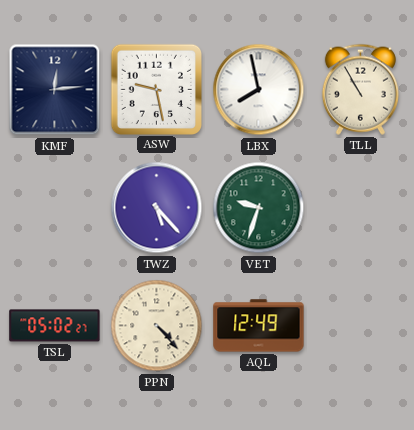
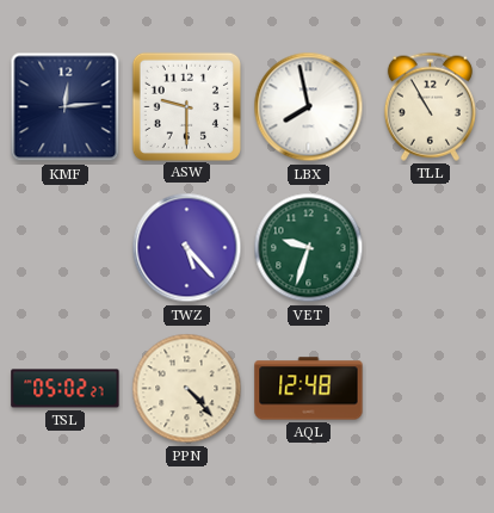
ASW: 9:28 -> 9:30
AQL: 12:49 -> 12:48
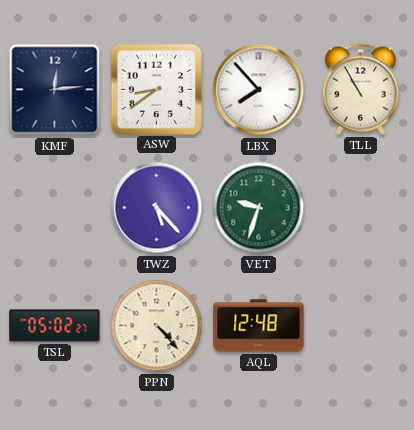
ASW: 9:30 -> 8:39
LBX: 7:58 -> 7:53
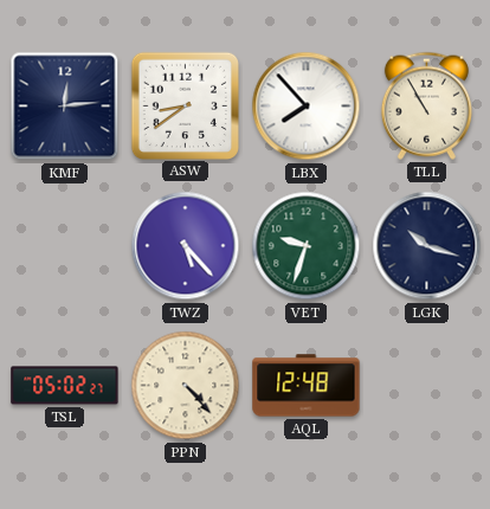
LGK: none -> 10:18
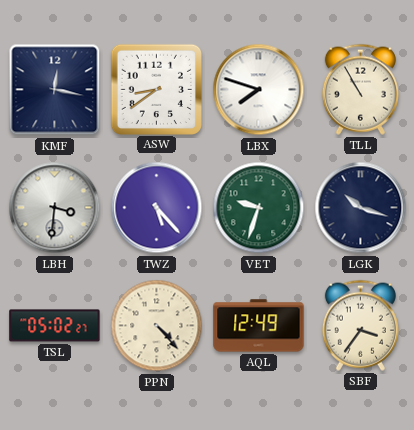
KMF: 12:14 -> 12:17
LBX: 7:53 -> 7:48
LBH: none -> 3:31
AQL: 12:48 -> 12:49
SBF: none -> 3:36
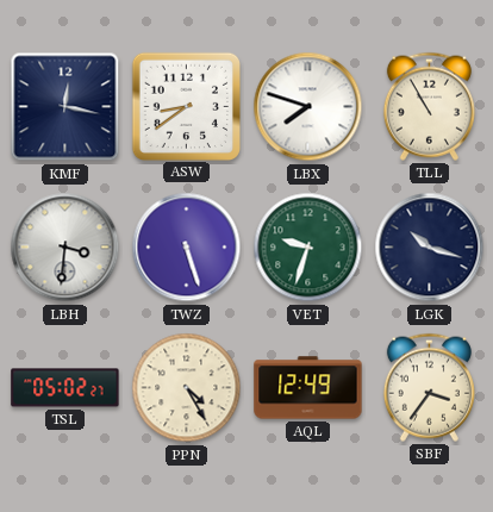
TWZ: 5:23 -> 5:27
PPN: 4:23 -> 4:25
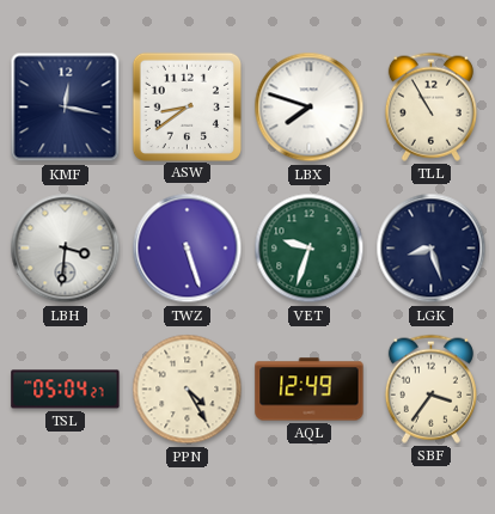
LGK: 10:18 -> 8:27
TSL: 05:02 -> 05:04
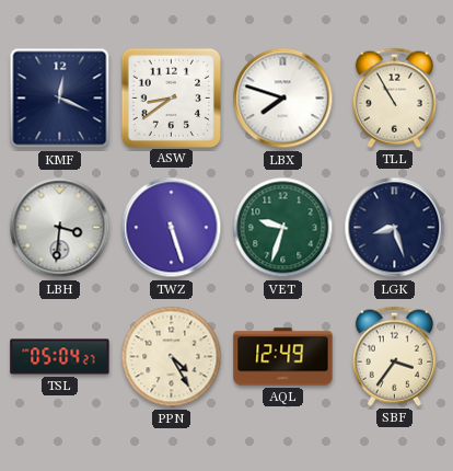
KMF: 12:17 -> 12:19
